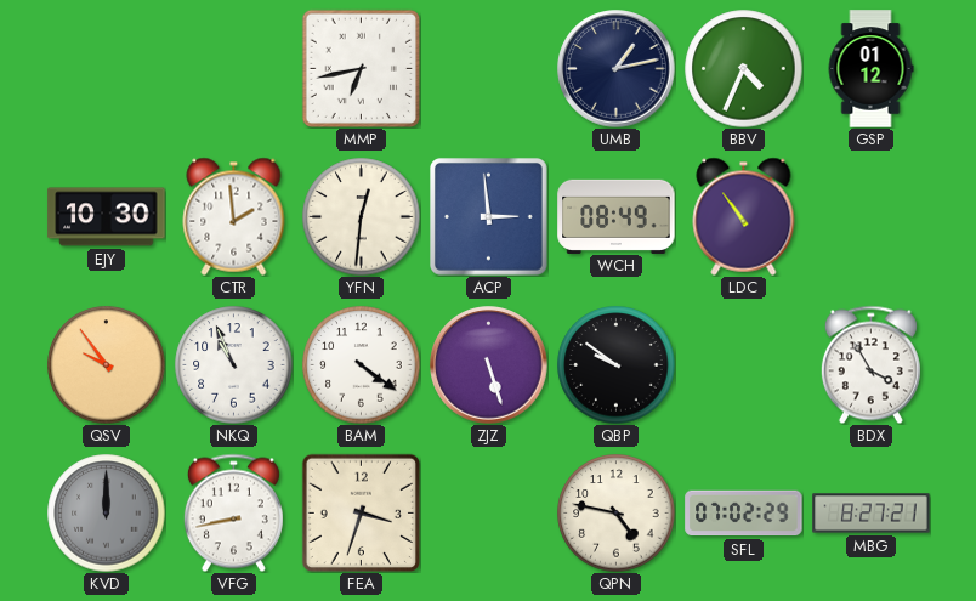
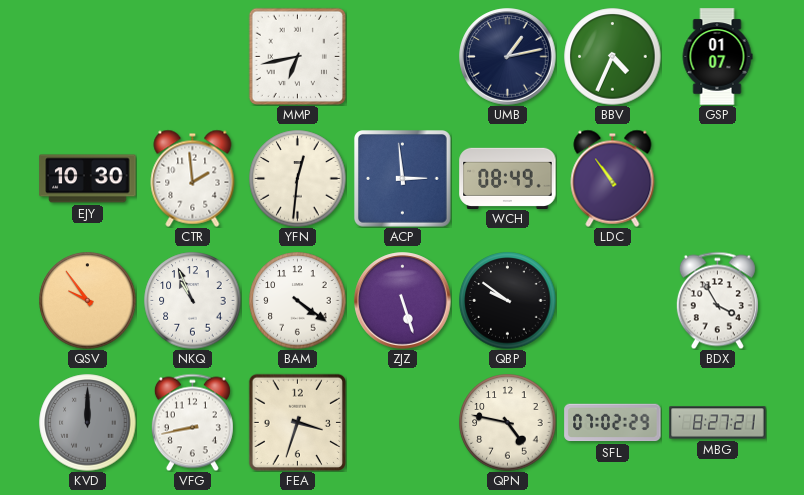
GSP: 01:12 -> 01:07
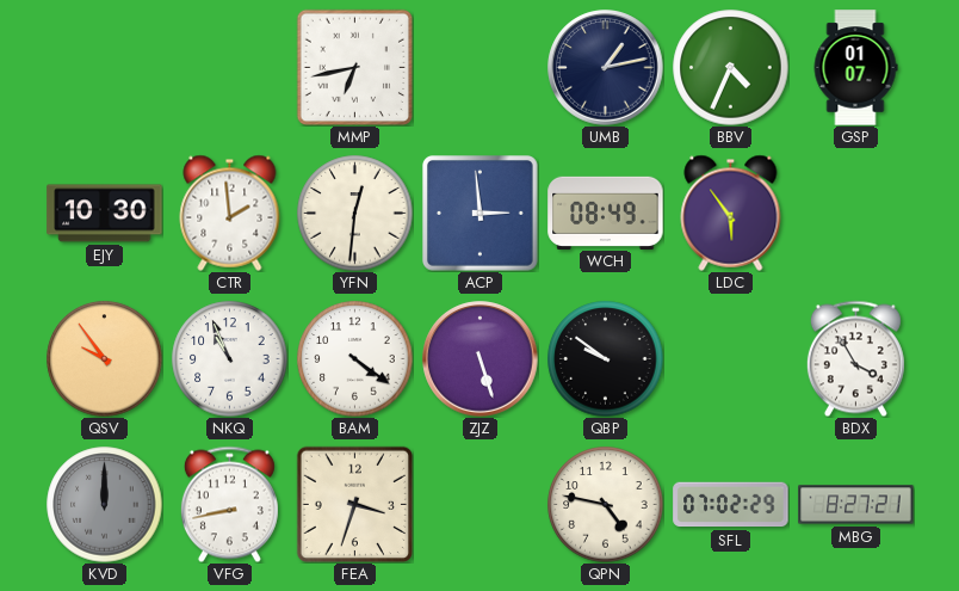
LDC: 10:54 -> 5:54
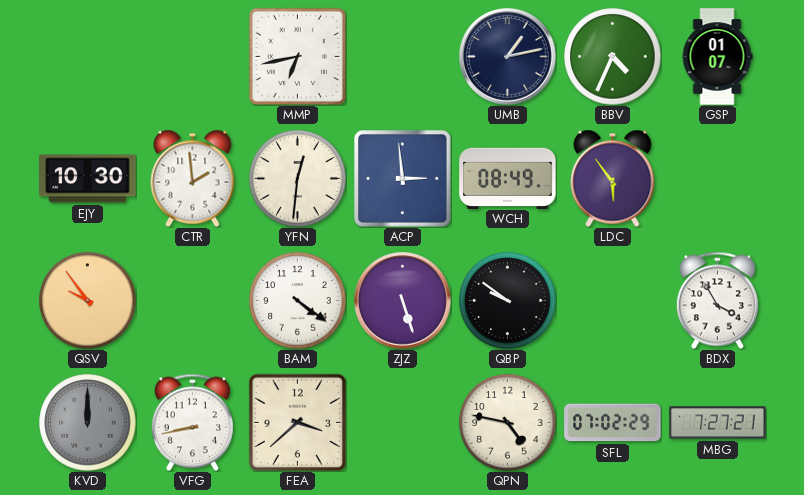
NKQ: 10:56 -> none
FEA: 3:33 -> 3:38
MBG: 8:27 -> 7:27
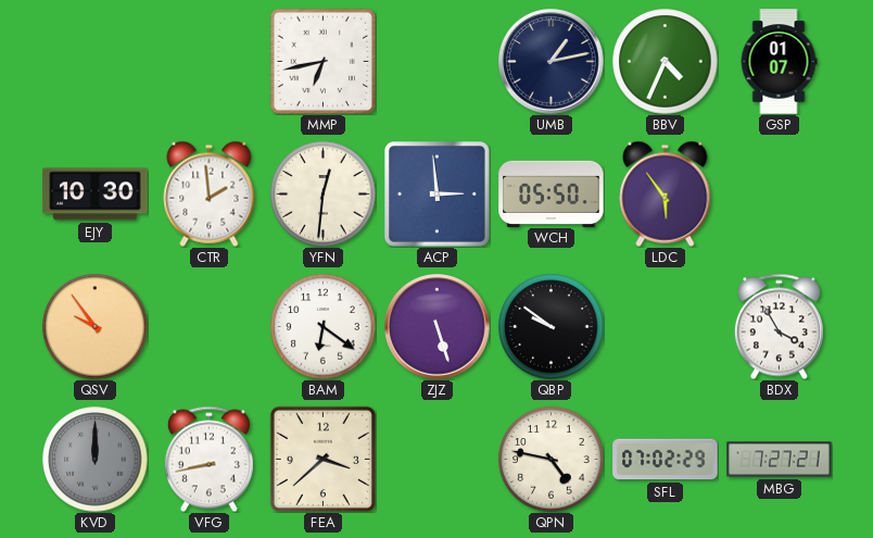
WCH: 08:49 -> 05:50
BAM: 4:21 -> 6:21
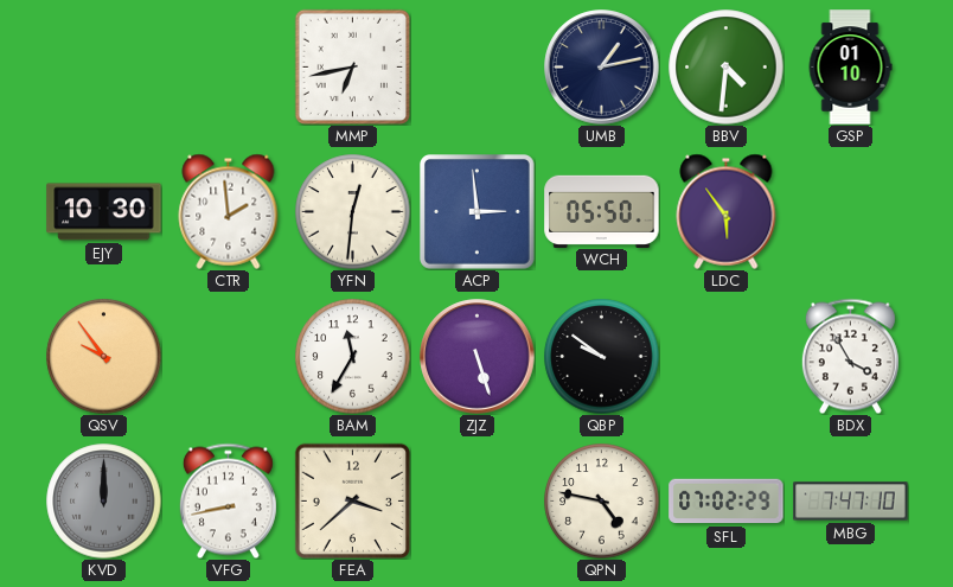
BBV: 4:34 -> 4:31
GSP: 01:07 -> 01:10
BAM: 6:21 -> 11:35
MBG: 7:27 -> 7:47
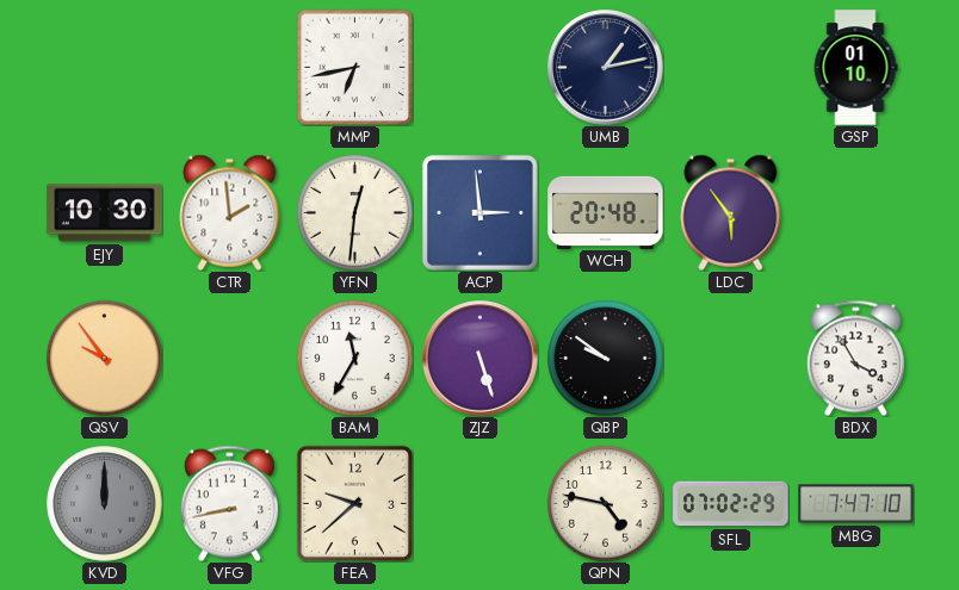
BBV: 4:31 -> none
WCH: 05:50 -> 20:48
FEA: 3:38 -> 9:38
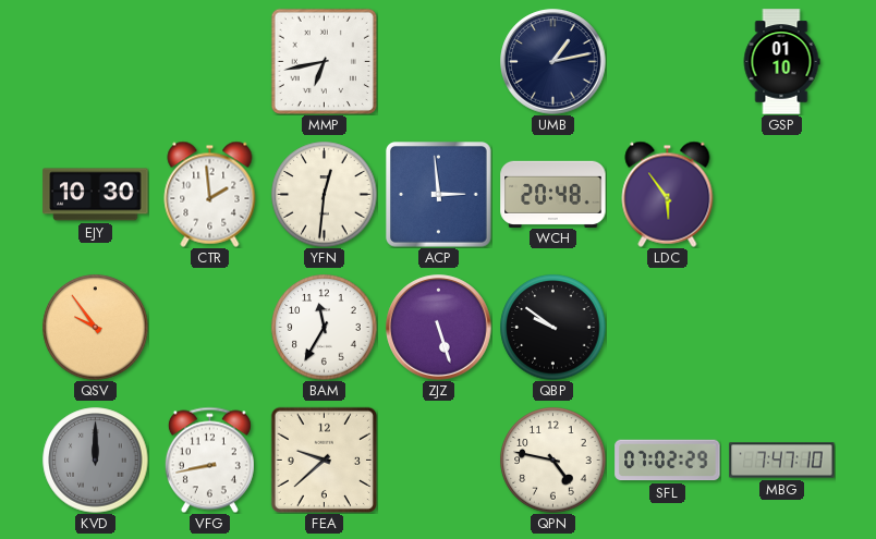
BDX: 3:55 -> none
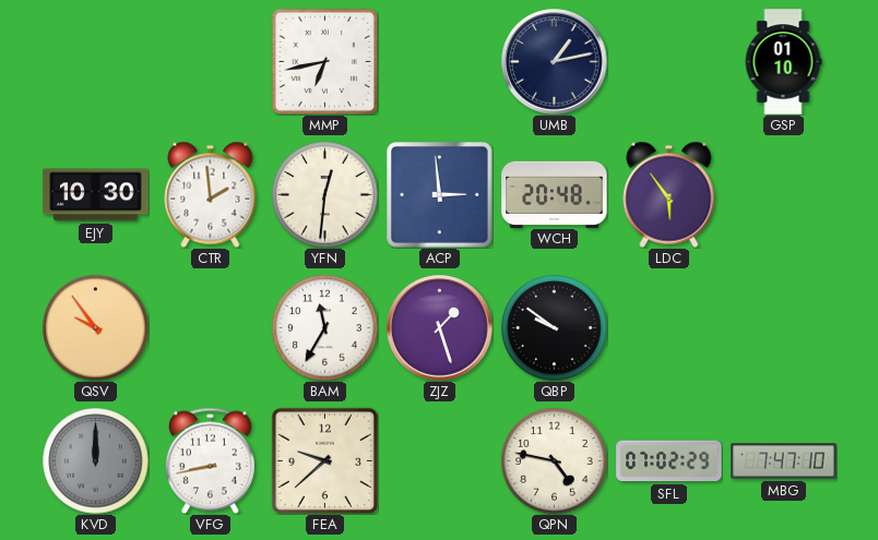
ZJZ: 5:27 -> 1:27
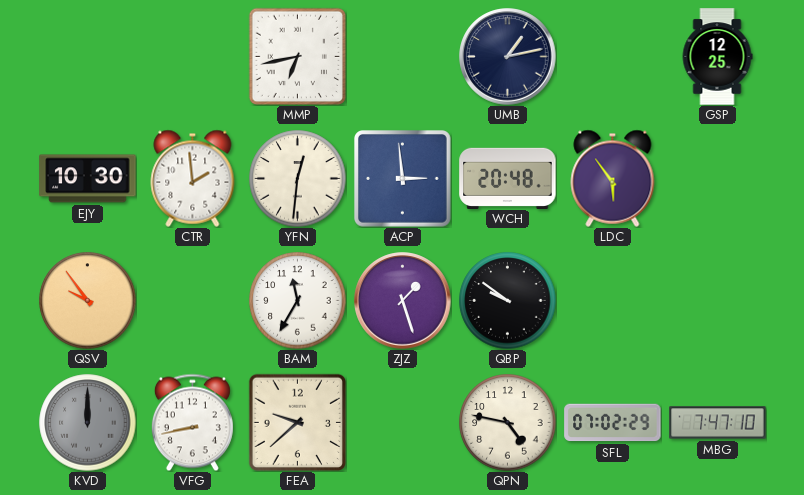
GSP: 01:10 -> 12:25
